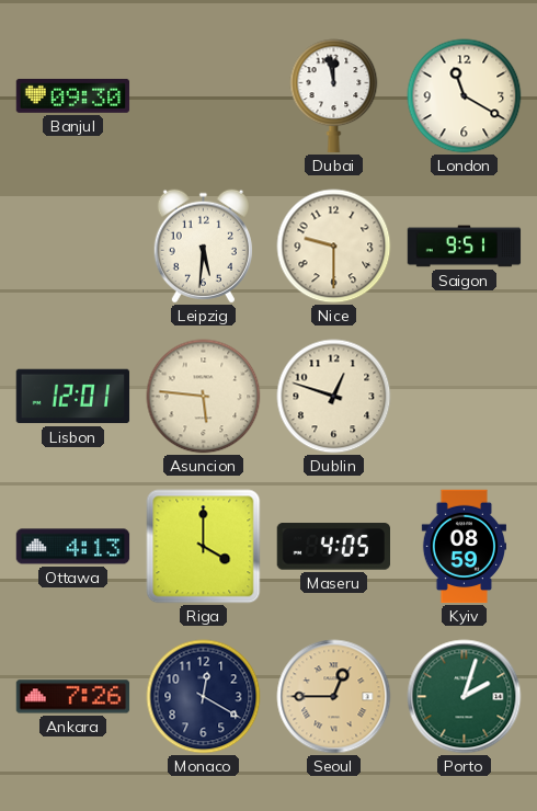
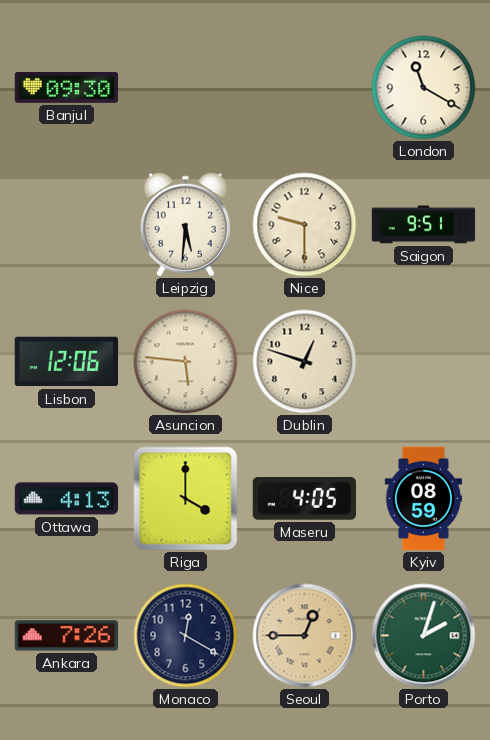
Dubai: 11:58 -> none
Lisbon: 12:01 -> 12:06
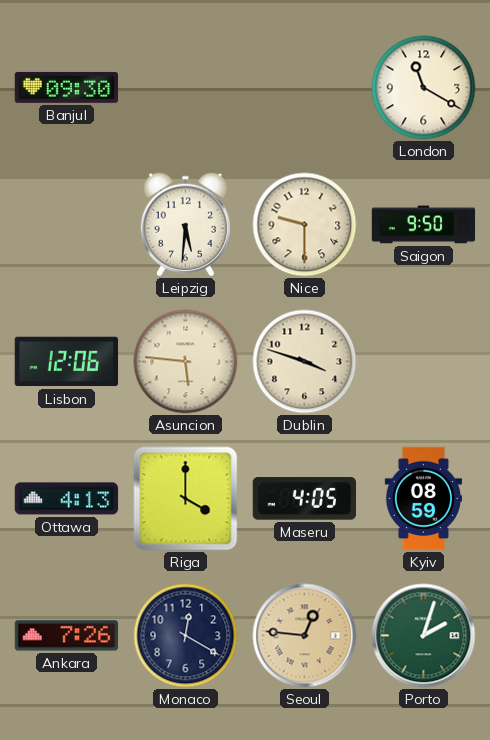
Saigon: 9:51 -> 9:50
Dublin: 12:48 -> 3:48
Seoul: 12:45 -> 12:46
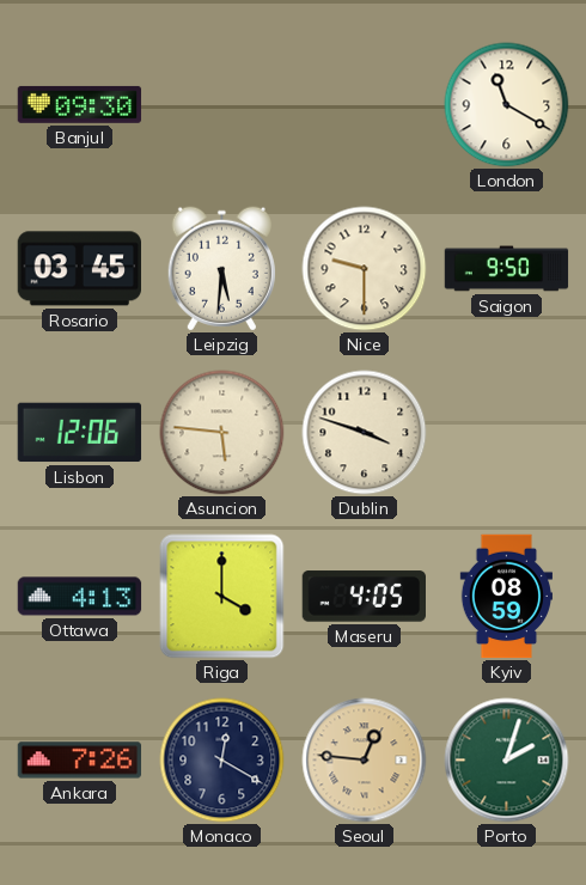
Rosario: none -> 03:45
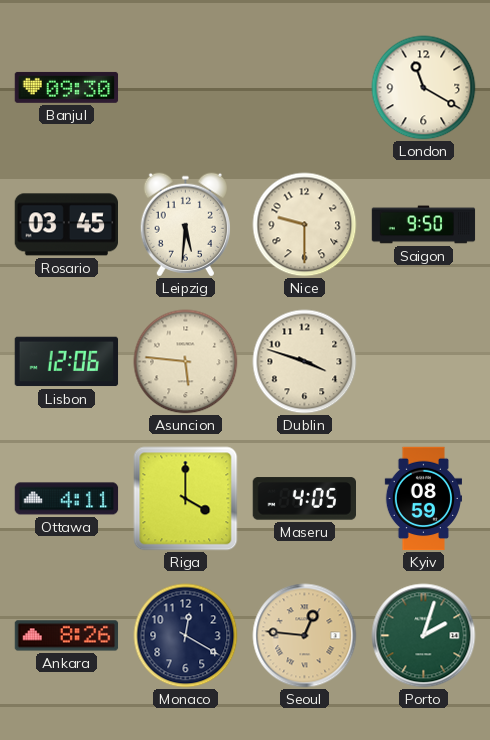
Ottawa: 4:13 -> 4:11
Ankara: 7:26 -> 8:26
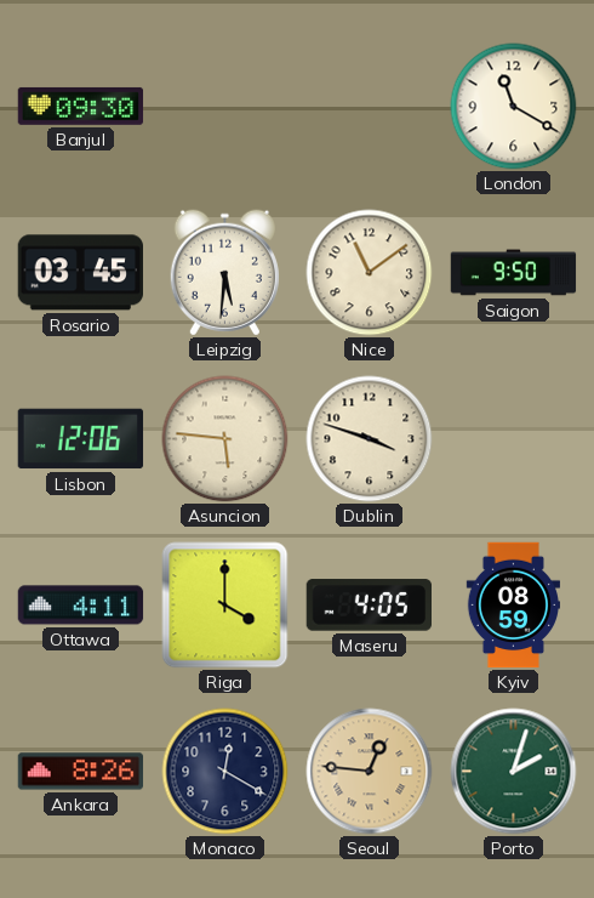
Nice: 9:30 -> 11:09
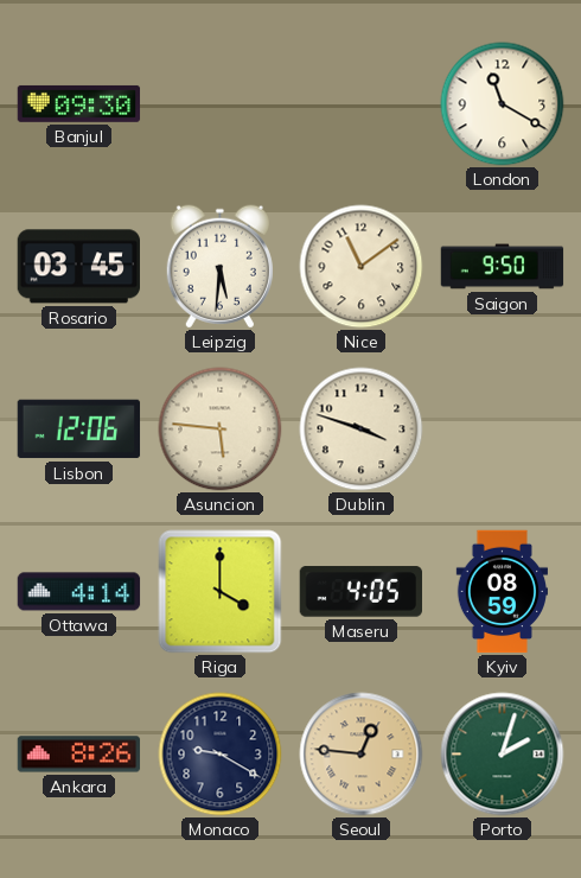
Ottawa: 4:11 -> 4:14
Monaco: 12:20 -> 9:20
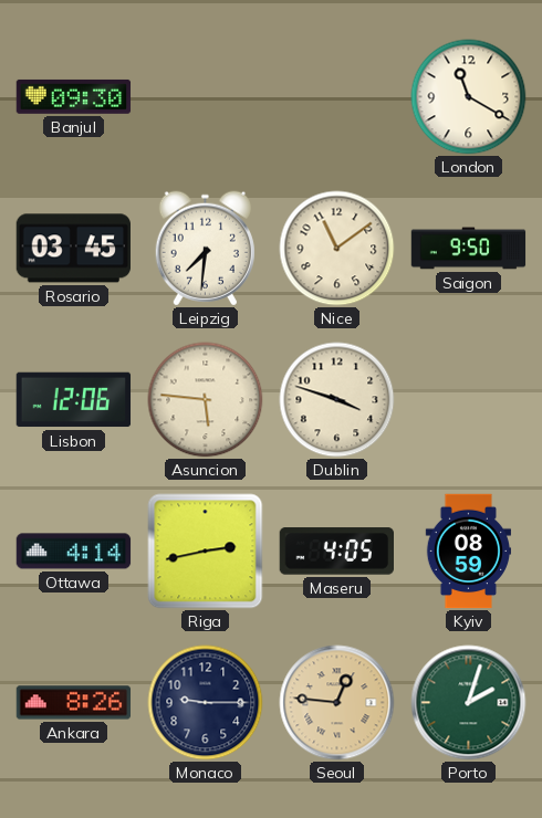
Leipzig: 5:31 -> 7:31
Riga: 4:00 -> 2:43
Monaco: 9:20 -> 9:15
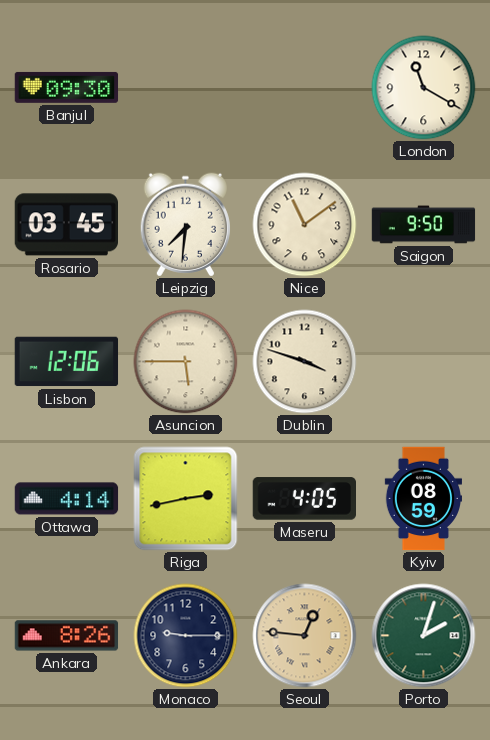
Asuncion: 5:46 -> 5:45
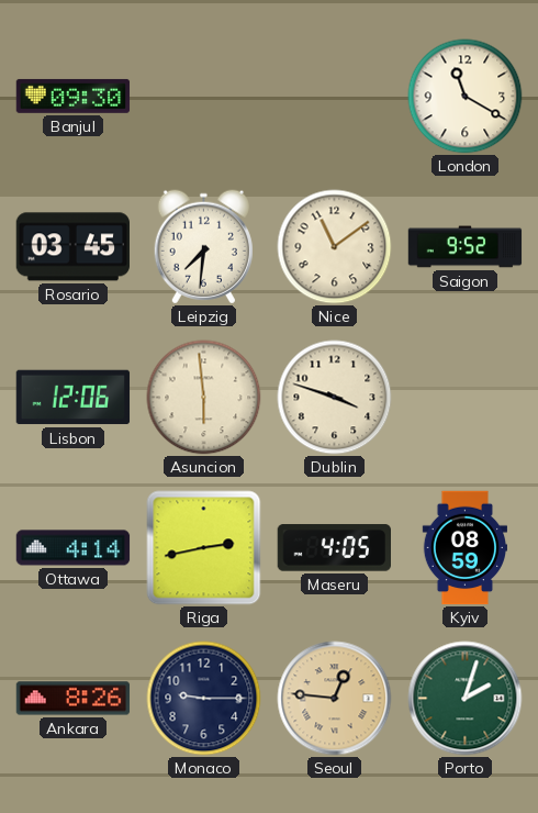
Saigon: 9:50 -> 9:52
Asuncion: 5:45 -> 5:59
